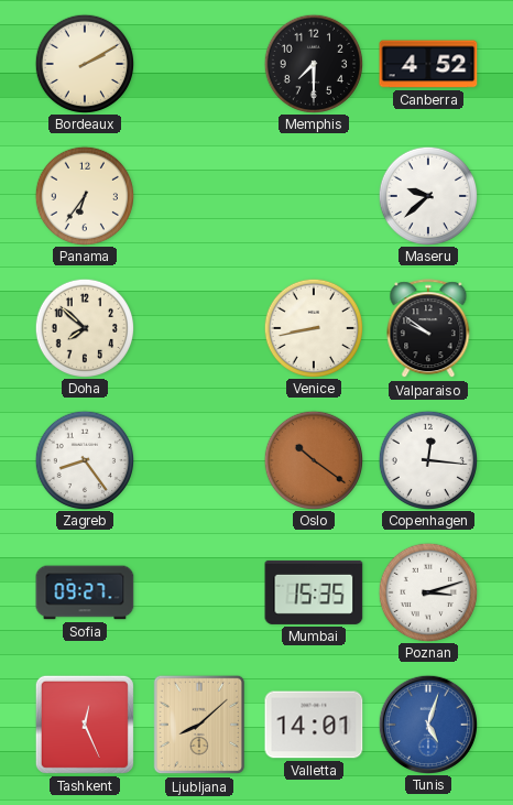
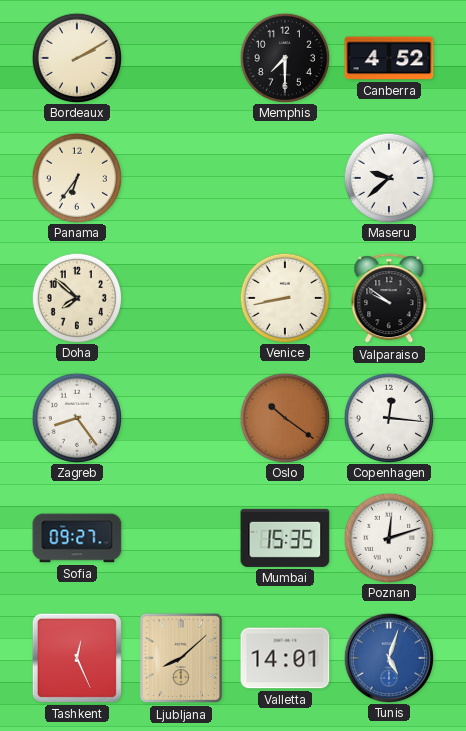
Poznan: 3:12 -> 12:12
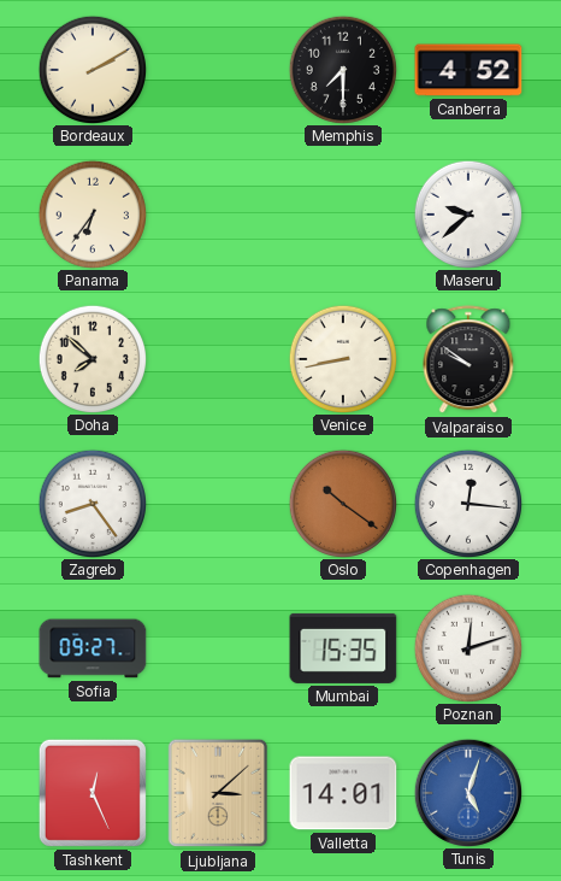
Ljubljana: 8:08 -> 3:08
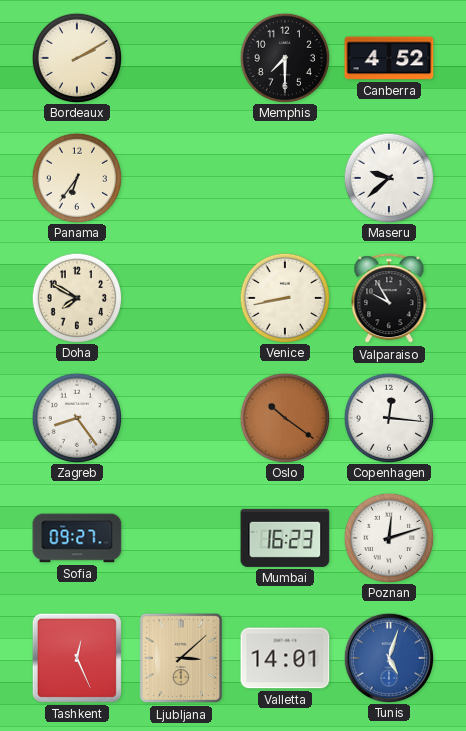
Doha: 7:52 -> 7:50
Valparaiso: 9:51 -> 9:55
Mumbai: 15:35 -> 16:23
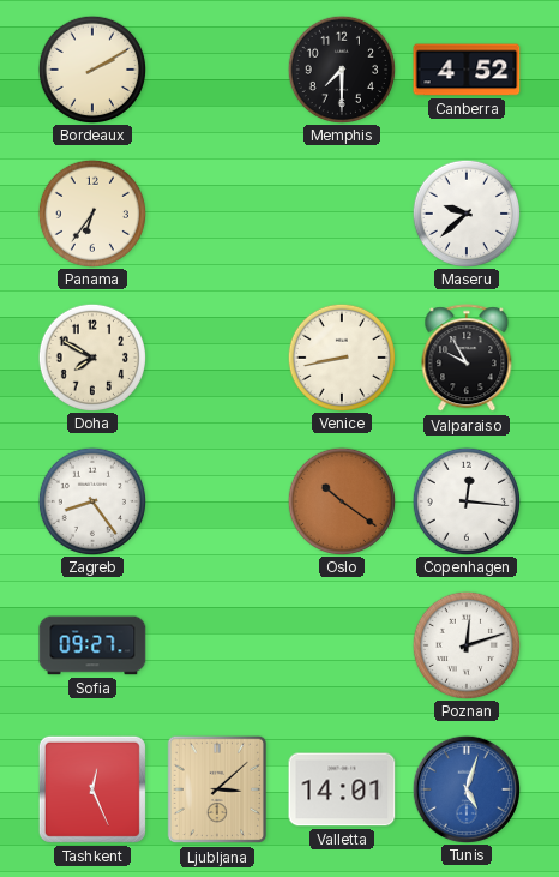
Mumbai: 16:23 -> none
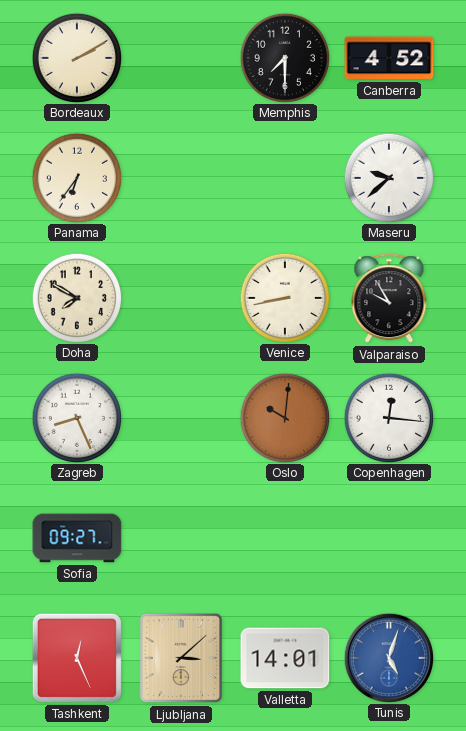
Zagreb: 8:24 -> 8:26
Oslo: 10:21 -> 10:01
Poznan: 12:12 -> none
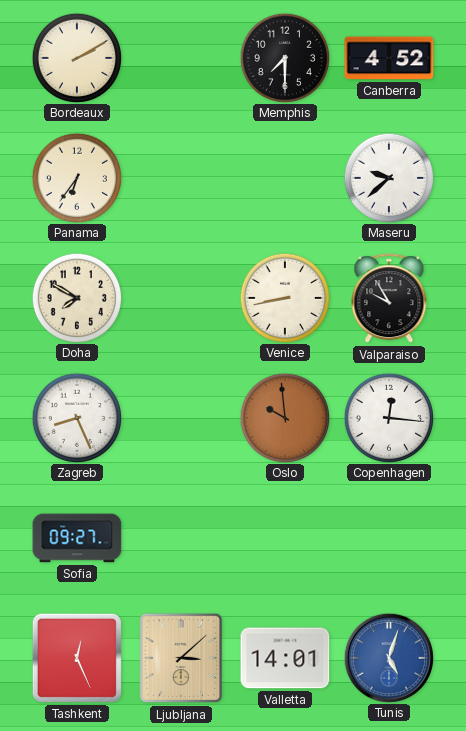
Oslo: 10:01 -> 9:59
